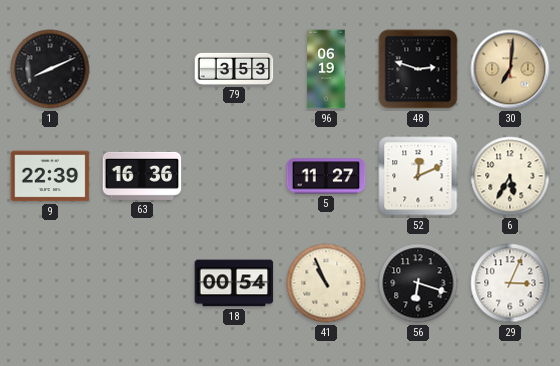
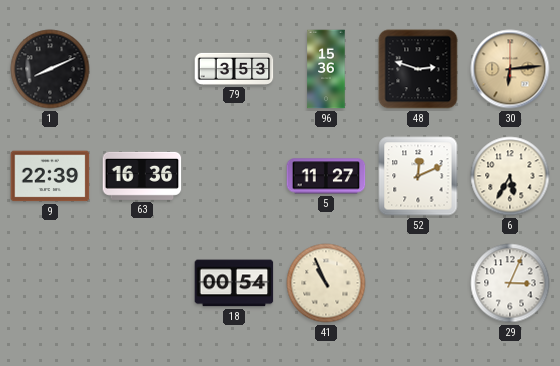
96: 06:19 -> 15:36
30: 7:01 -> 6:14
56: 6:18 -> none
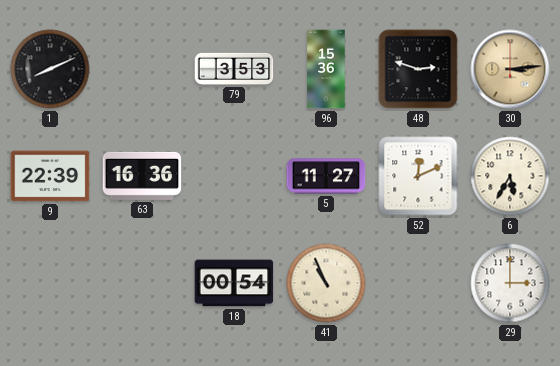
30: 6:14 -> 3:14
29: 3:04 -> 3:00
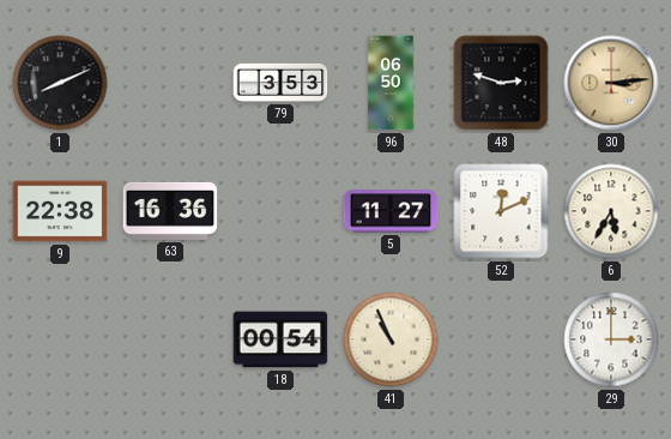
96: 15:36 -> 06:50
9: 22:39 -> 22:38
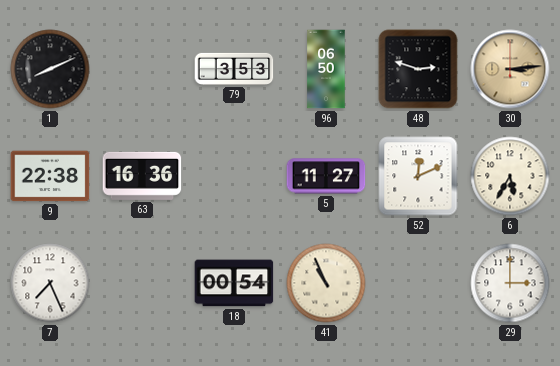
7: none -> 7:26
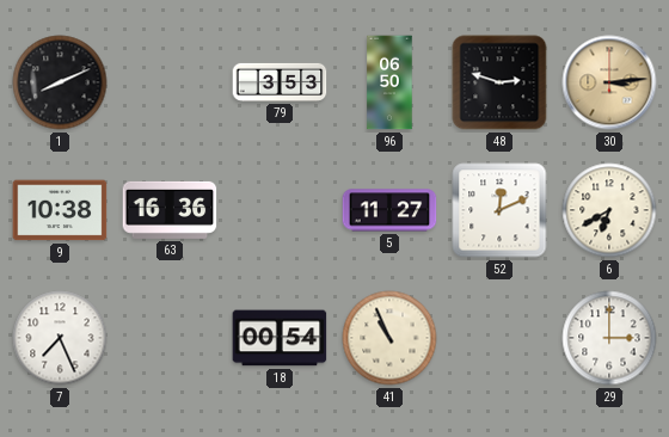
9: 22:38 -> 10:38
6: 5:35 -> 6:40
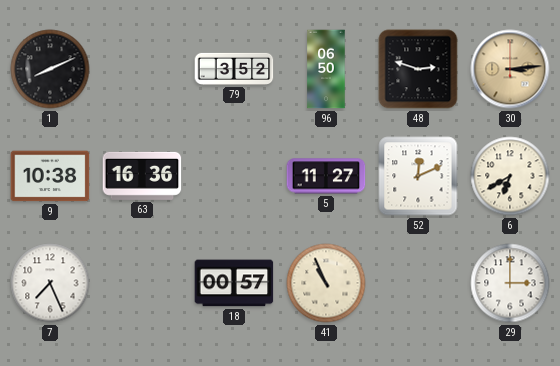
79: 3:53 -> 3:52
18: 00:54 -> 00:57
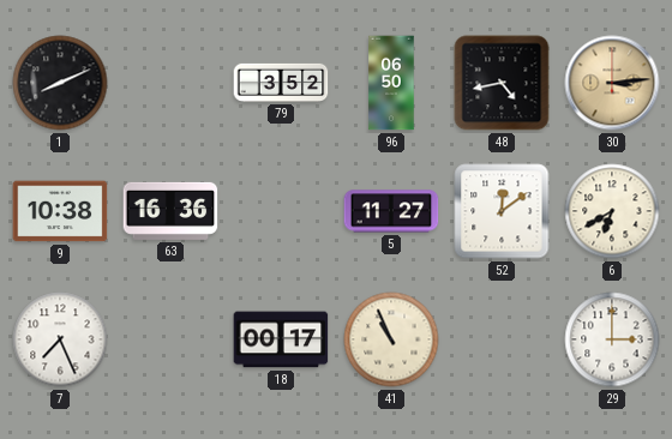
48: 2:48 -> 4:43
52: 12:11 -> 12:09
18: 00:57 -> 00:17
